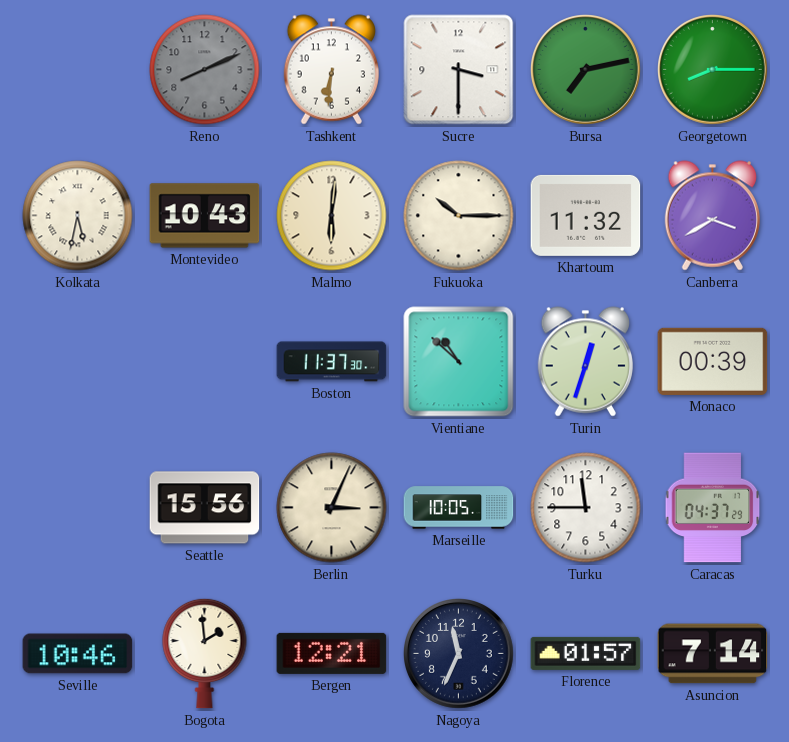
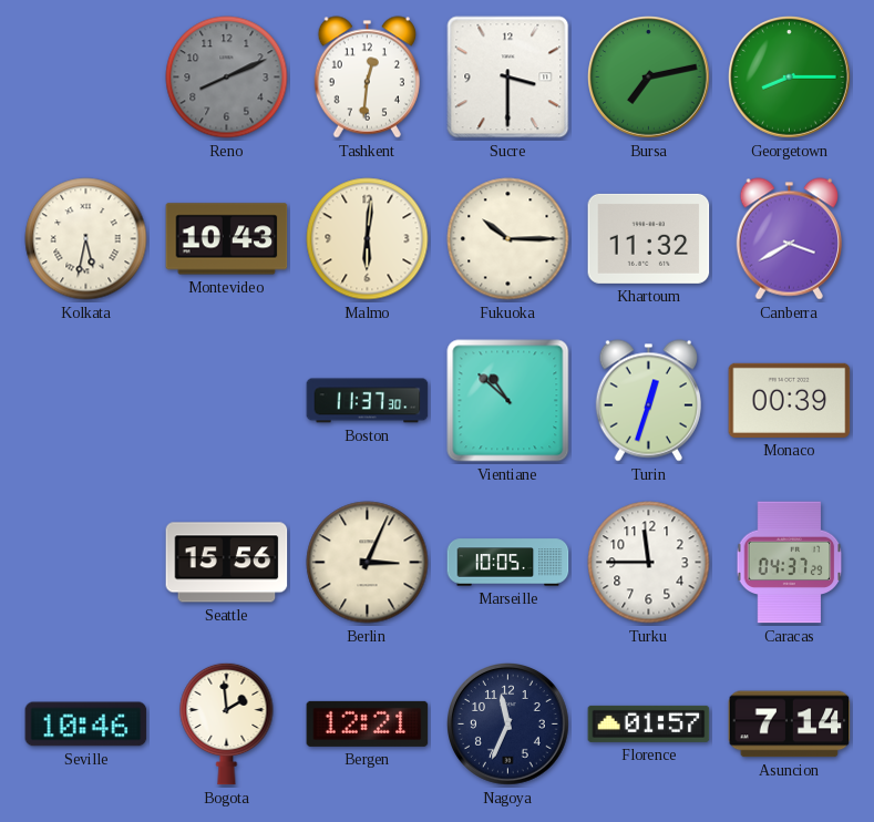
Tashkent: 6:31 -> 12:31
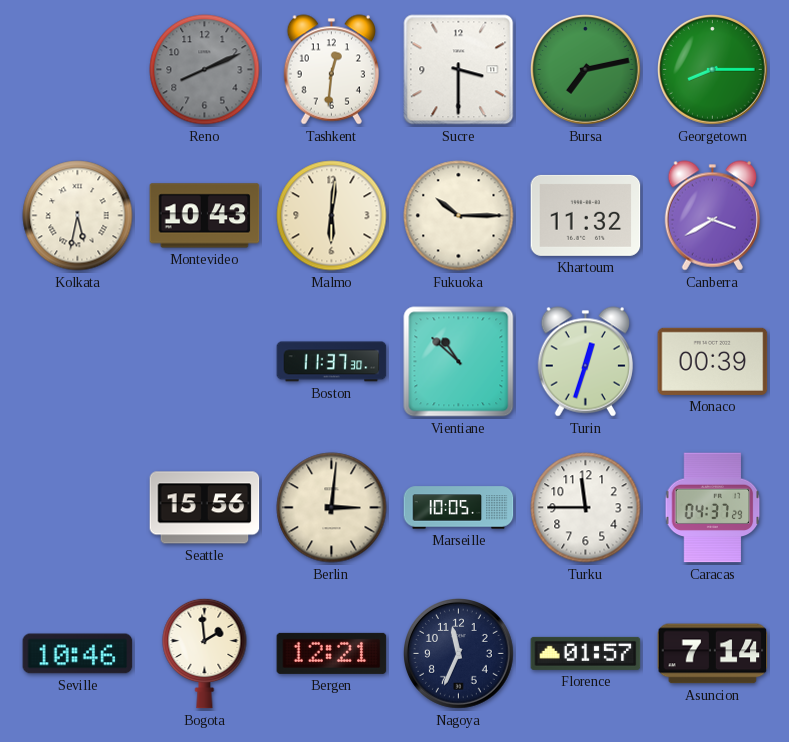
Berlin: 3:04 -> 3:01
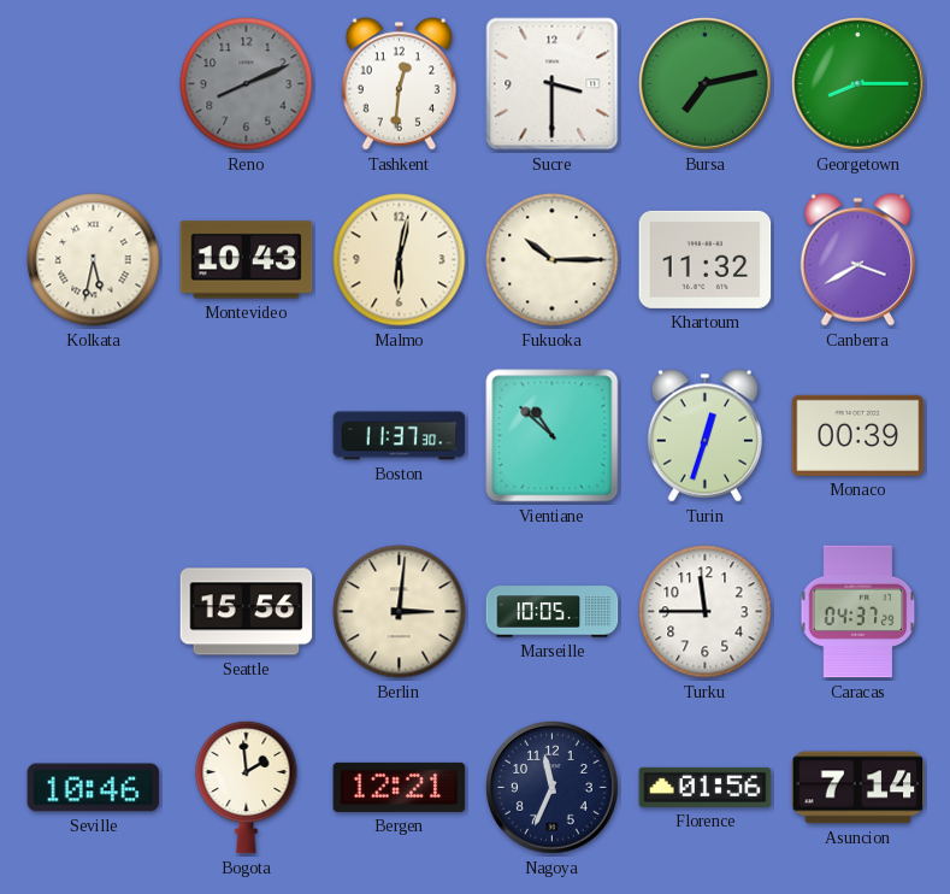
Malmo: 6:01 -> 6:02
Florence: 01:57 -> 01:56
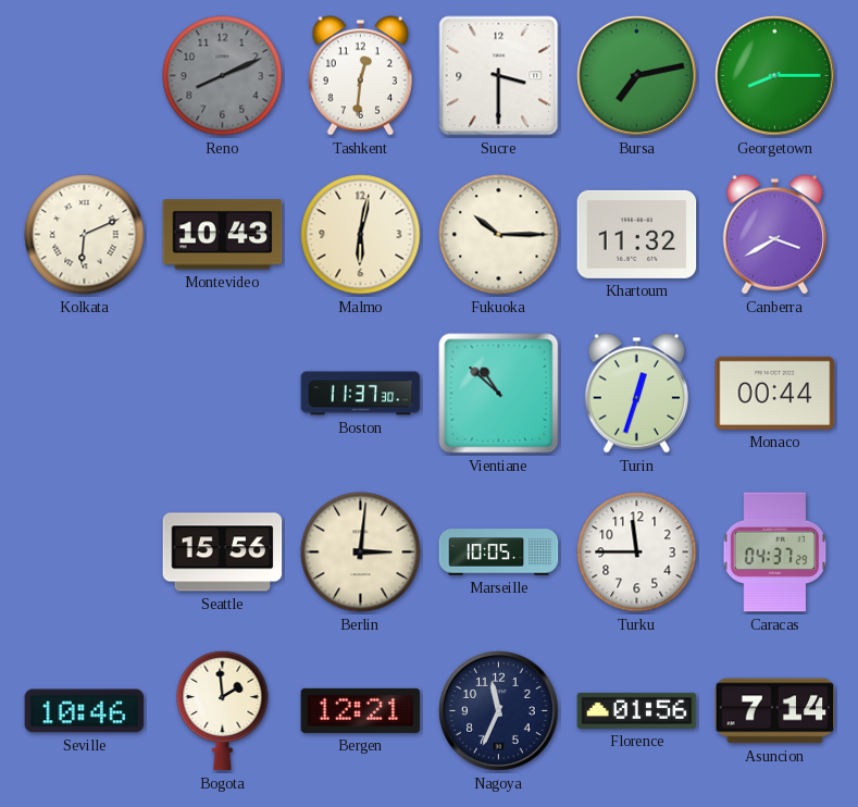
Kolkata: 5:32 -> 6:11
Monaco: 00:39 -> 00:44
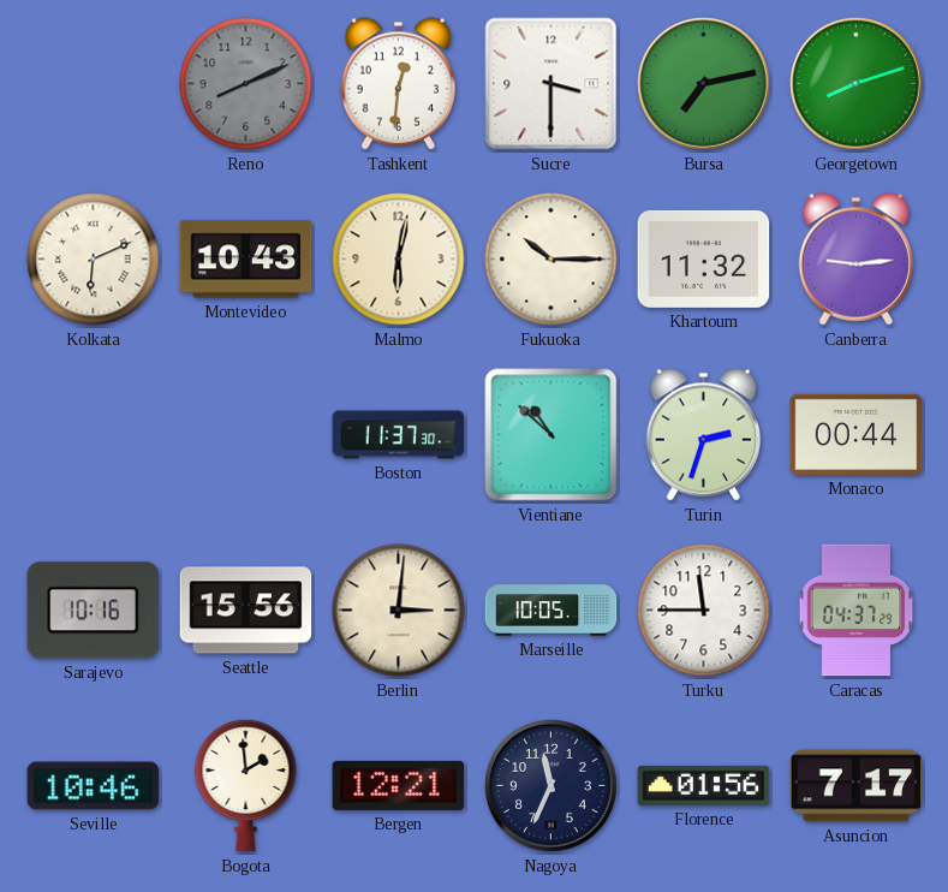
Georgetown: 8:15 -> 8:12
Canberra: 3:40 -> 9:14
Turin: 12:33 -> 2:33
Sarajevo: none -> 10:16
Asuncion: 7:14 -> 7:17
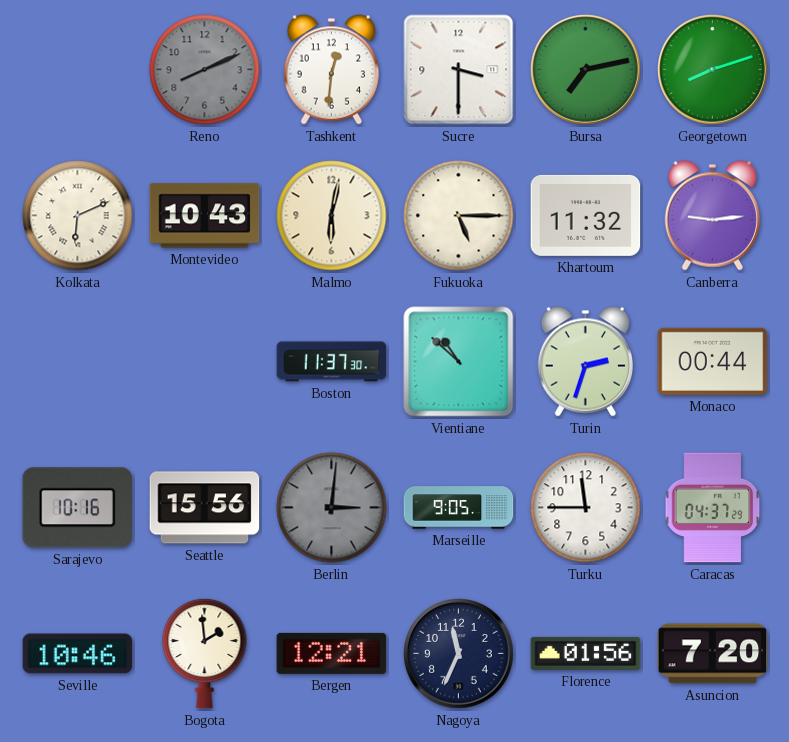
Fukuoka: 10:15 -> 5:15
Berlin dial: cream -> grey
Marseille: 10:05 -> 9:05
Asuncion: 7:17 -> 7:20
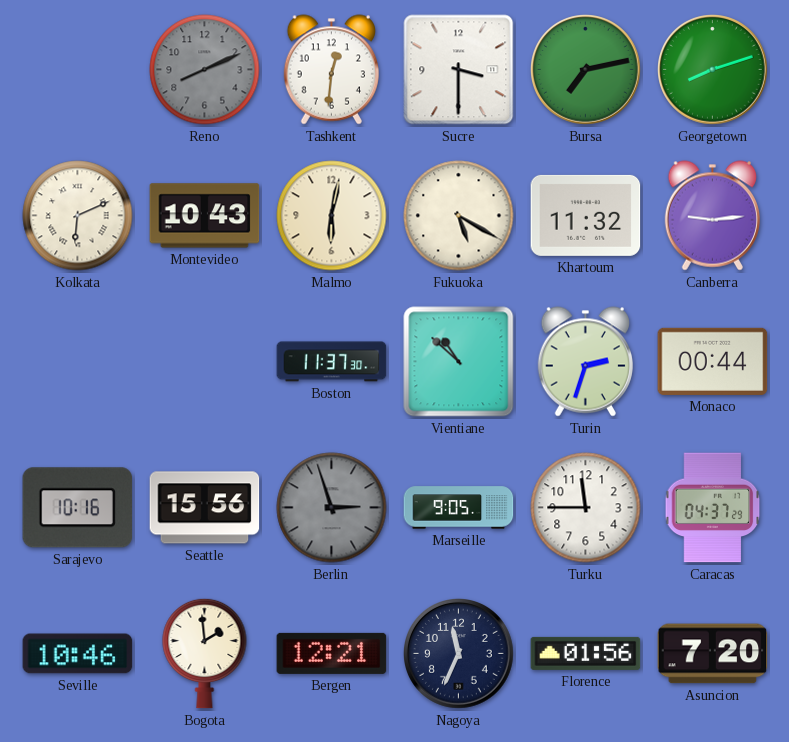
Fukuoka: 5:15 -> 5:20
Berlin: 3:01 -> 2:57
